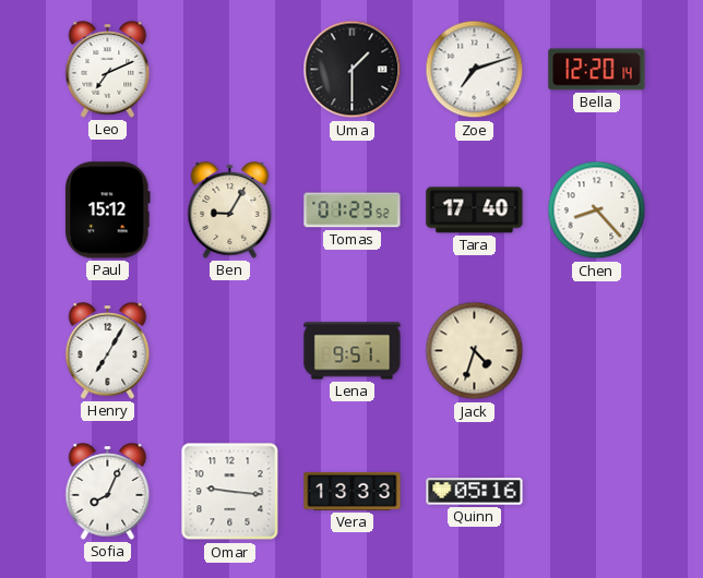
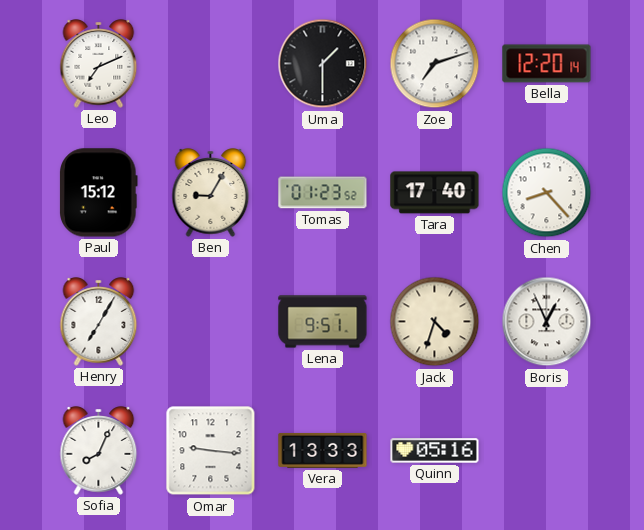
Boris: none -> 12:56
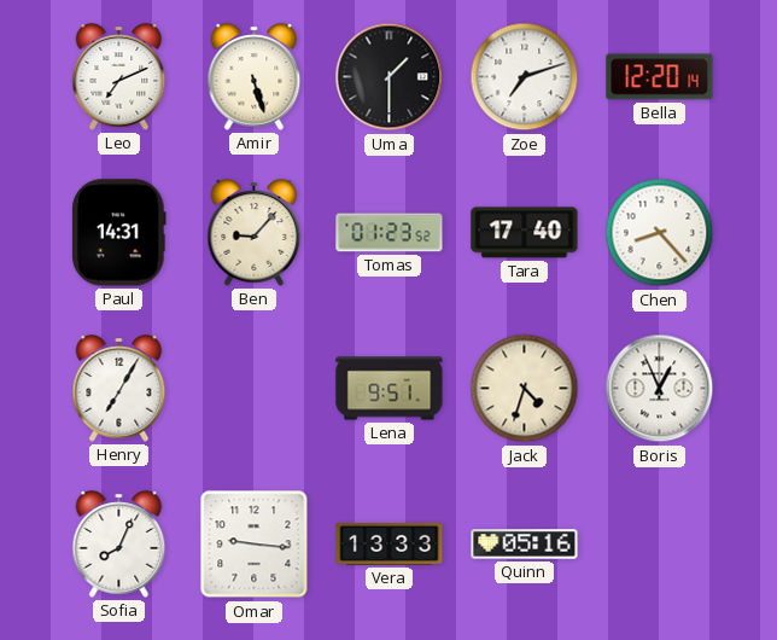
Amir: none -> 5:27
Paul: 15:12 -> 14:31
Ben: 9:05 -> 9:07
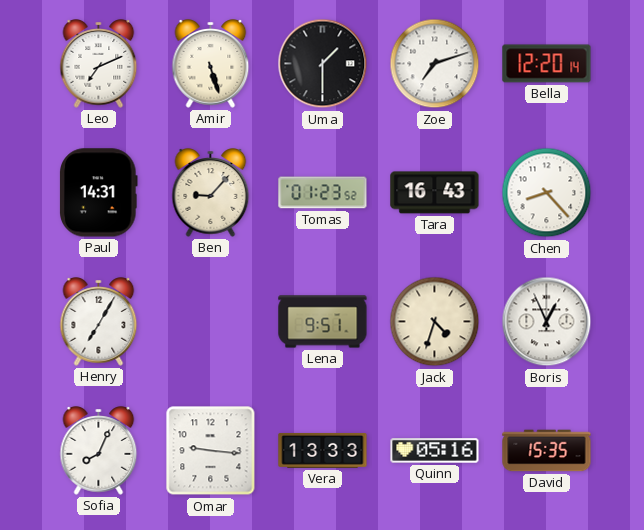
Tara: 17:40 -> 16:43
David: none -> 15:35
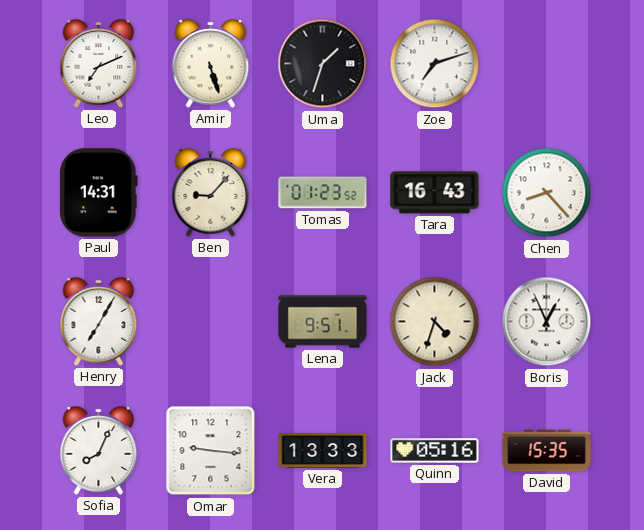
Uma: 1:30 -> 1:33
Bella: 12:20 -> none
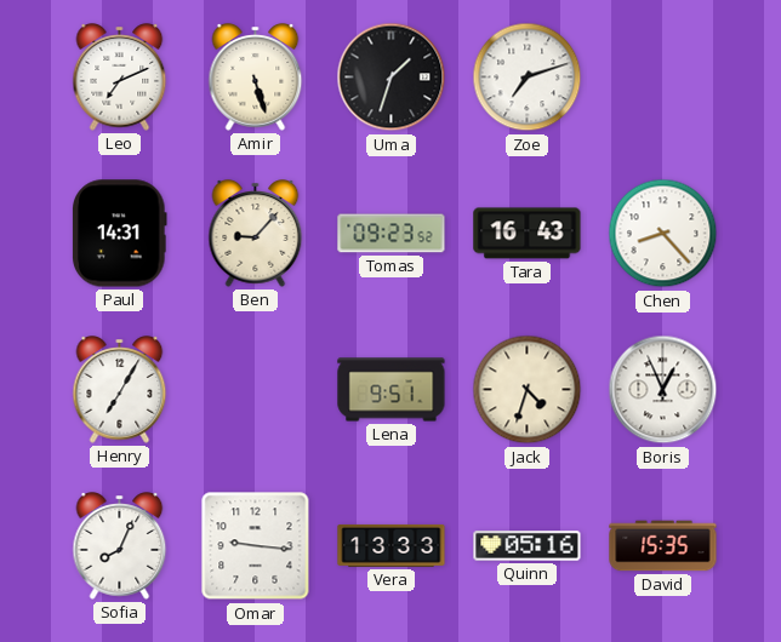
Tomas: 01:23 -> 09:23
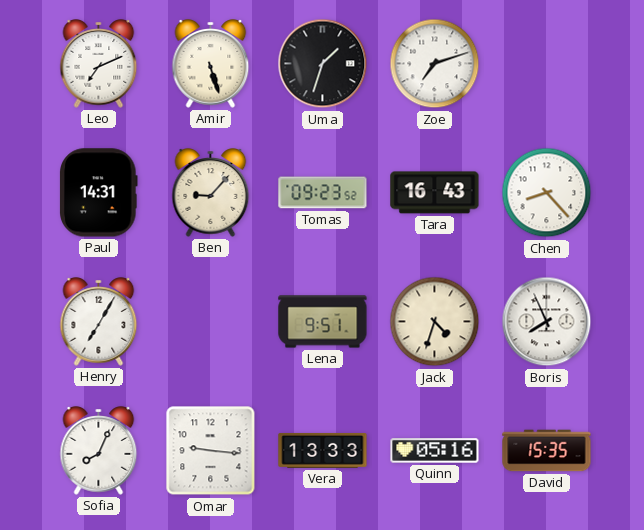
Boris: 12:56 -> 7:56
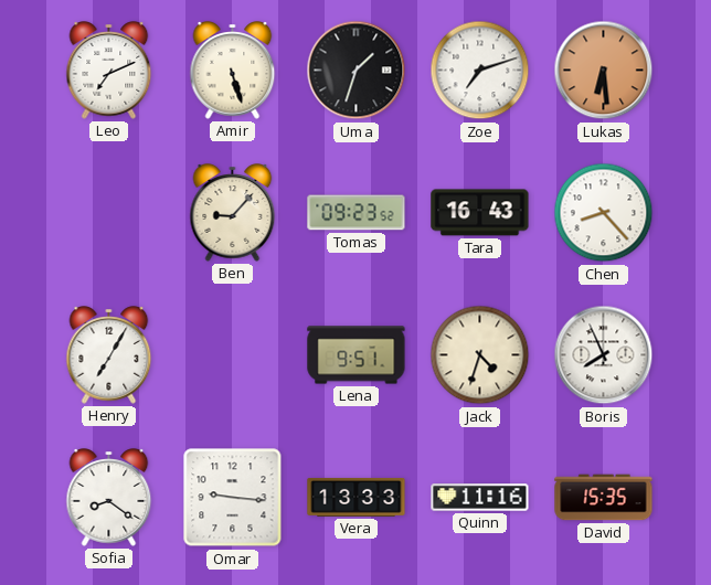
Lukas: none -> 6:29
Paul: 14:31 -> none
Sofia: 8:04 -> 8:21
Quinn: 05:16 -> 11:16
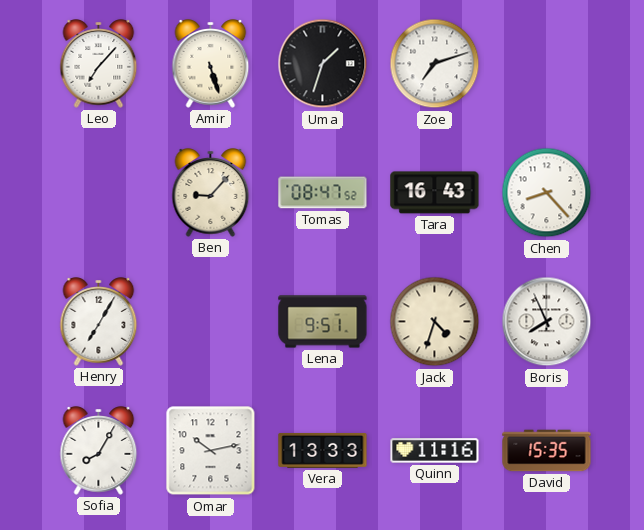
Leo: 7:11 -> 7:07
Lukas: 6:29 -> none
Tomas: 09:23 -> 08:47
Sofia: 8:21 -> 8:05
Omar: 9:16 -> 10:13
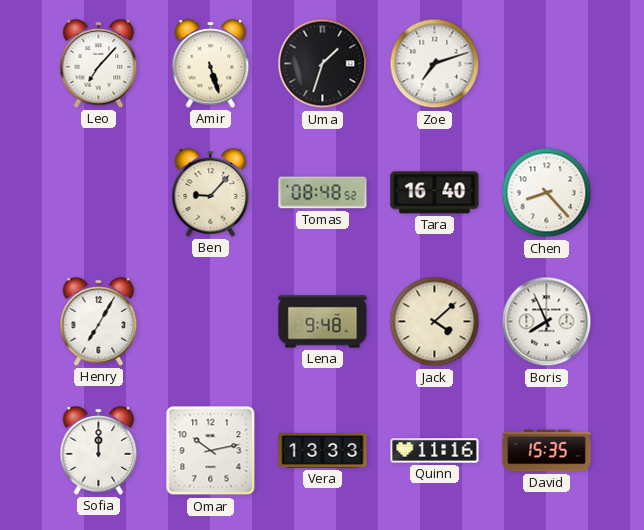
Tomas: 08:47 -> 08:48
Tara: 16:43 -> 16:40
Lena: 9:51 -> 9:48
Jack: 4:33 -> 4:08
Sofia: 8:05 -> 12:00
